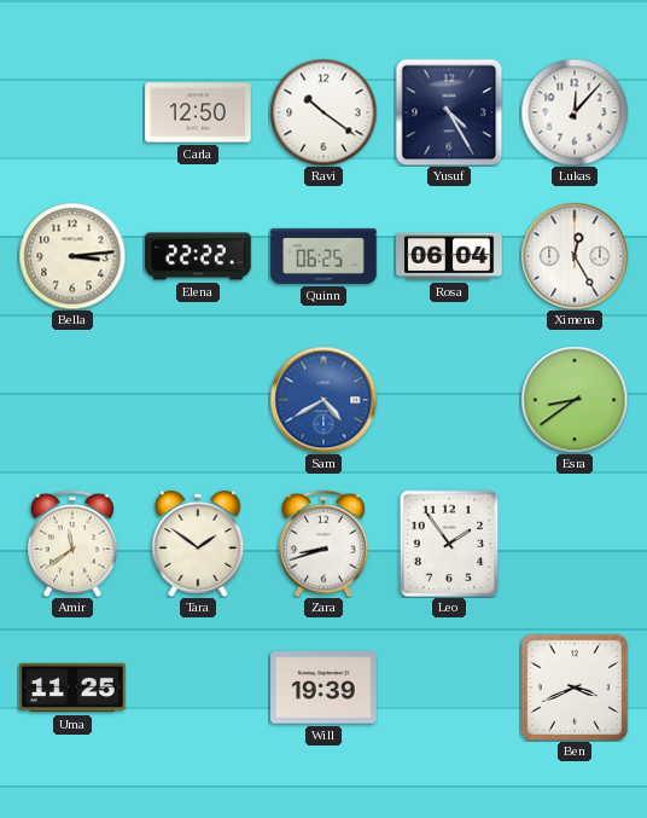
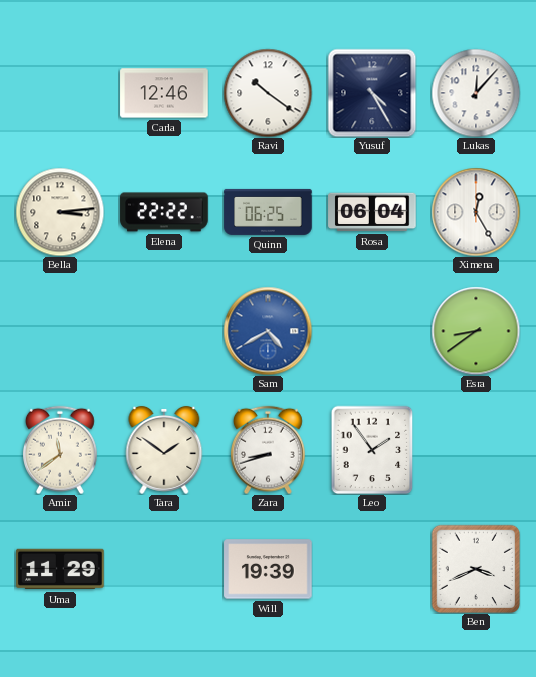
Carla: 12:50 -> 12:46
Uma: 11:25 -> 11:29
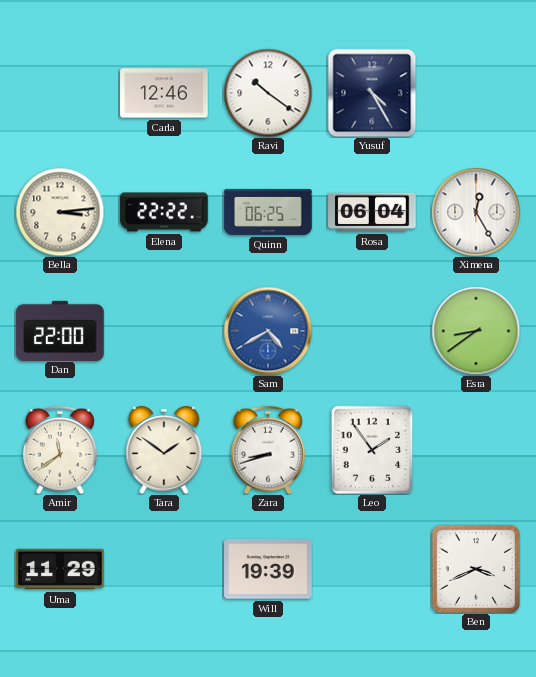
Lukas: 12:07 -> none
Dan: none -> 22:00
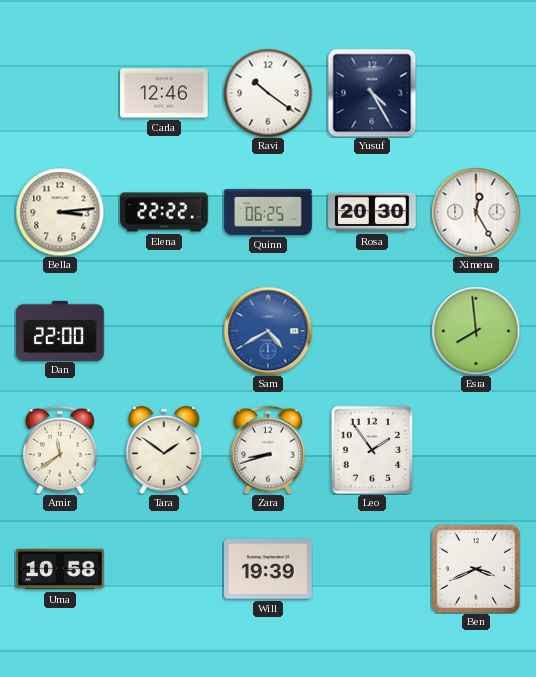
Rosa: 06:04 -> 20:30
Esra: 8:39 -> 7:59
Uma: 11:29 -> 10:58
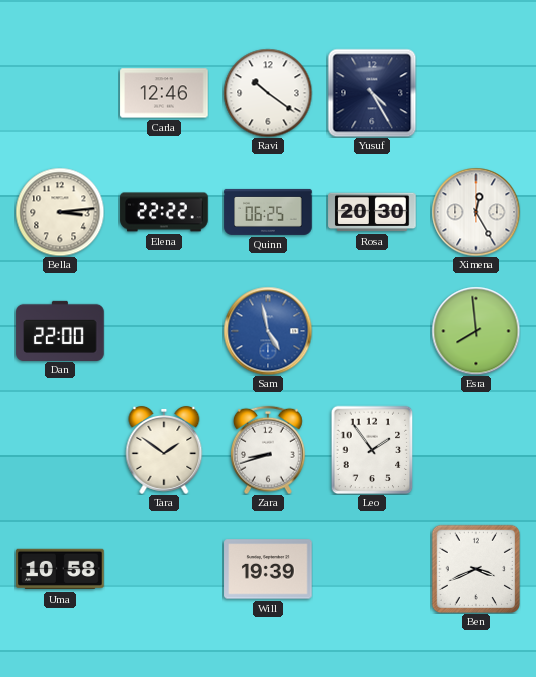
Sam: 4:40 -> 4:58
Amir: 11:39 -> none
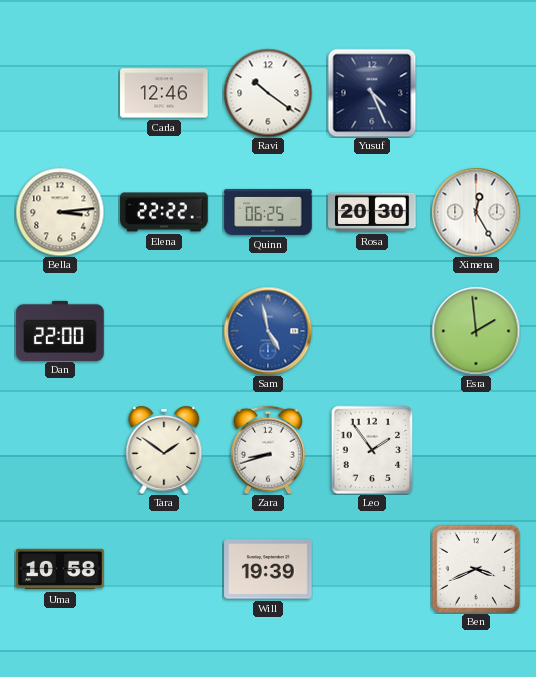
Yusuf: 4:25 -> 4:26
Esra: 7:59 -> 1:59
